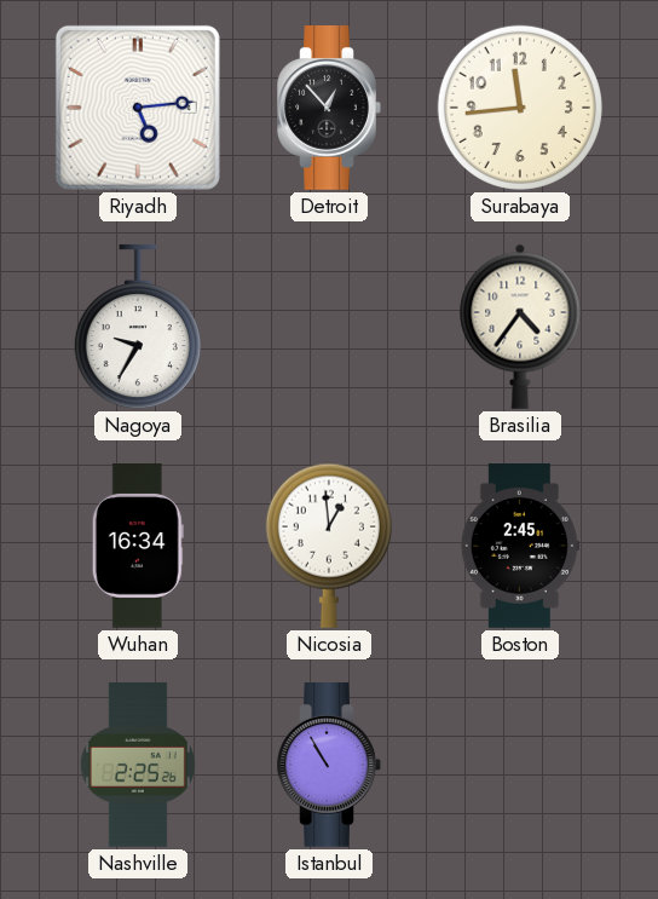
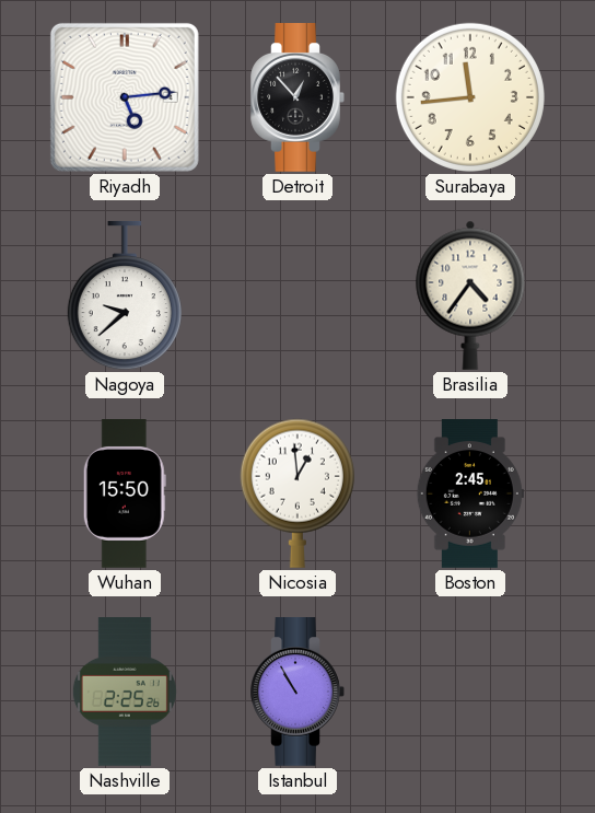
Nagoya: 9:35 -> 9:38
Wuhan: 16:34 -> 15:50
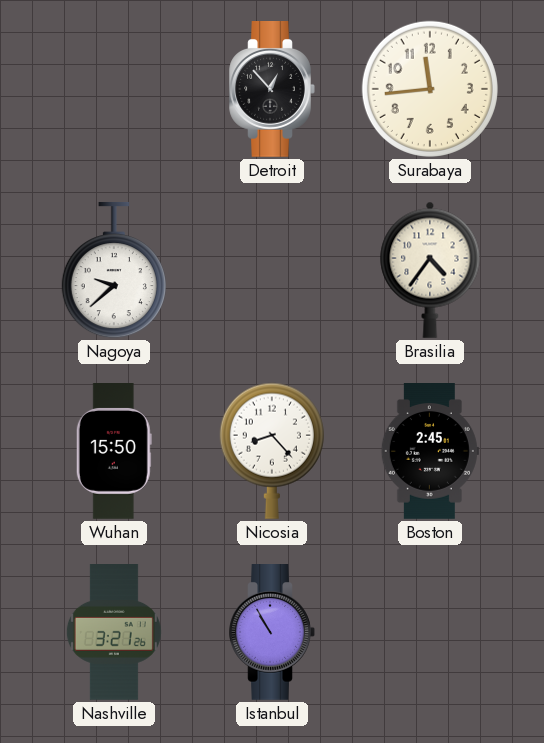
Riyadh: 5:14 -> none
Nicosia: 12:59 -> 8:23
Nashville: 2:25 -> 3:21
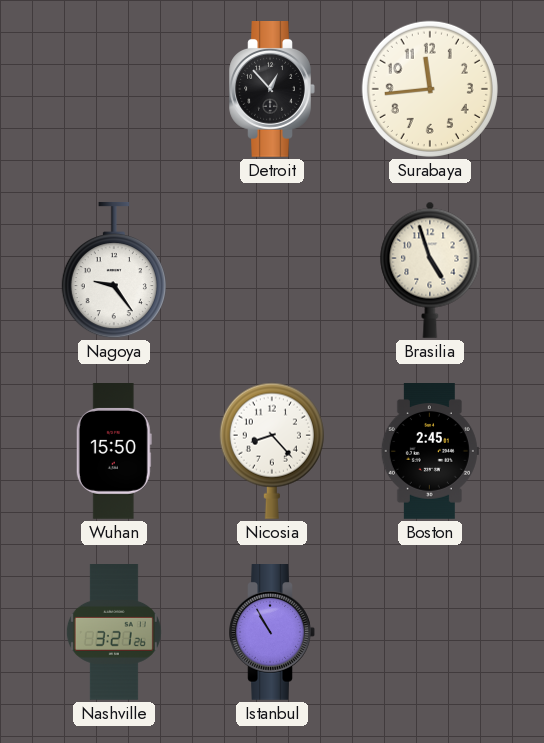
Nagoya: 9:38 -> 9:24
Brasilia: 4:36 -> 4:57
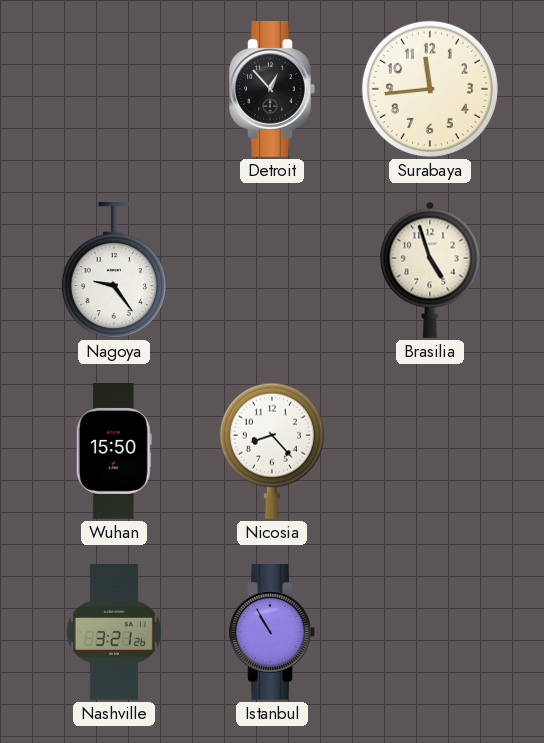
Boston: 2:45 -> none
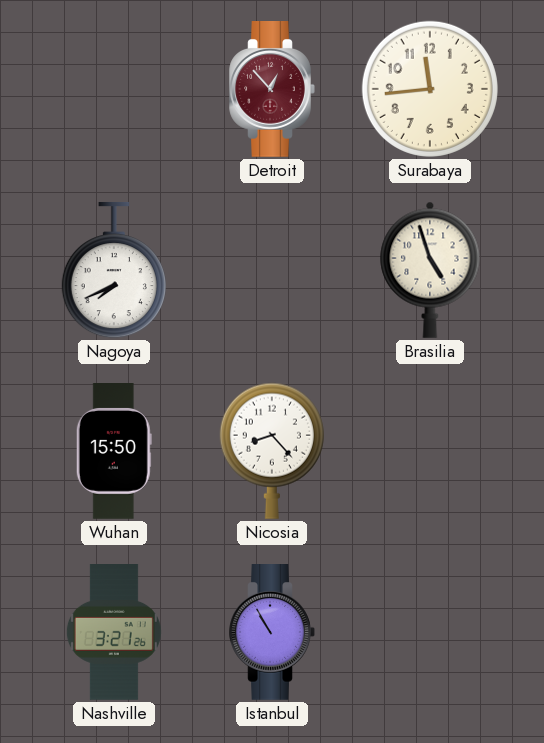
Detroit dial: black -> burgundy
Nagoya: 9:24 -> 7:41
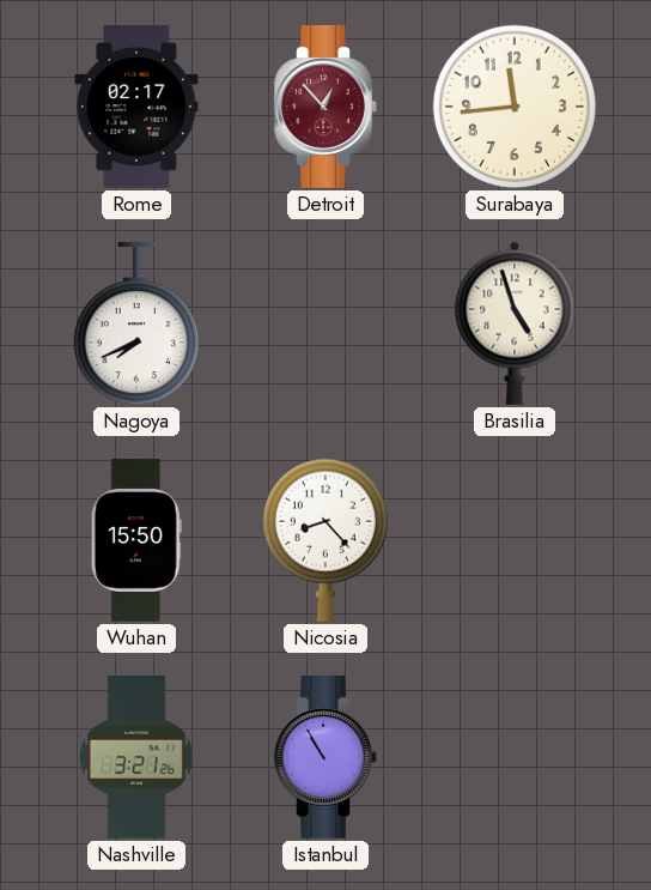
Rome: none -> 02:17
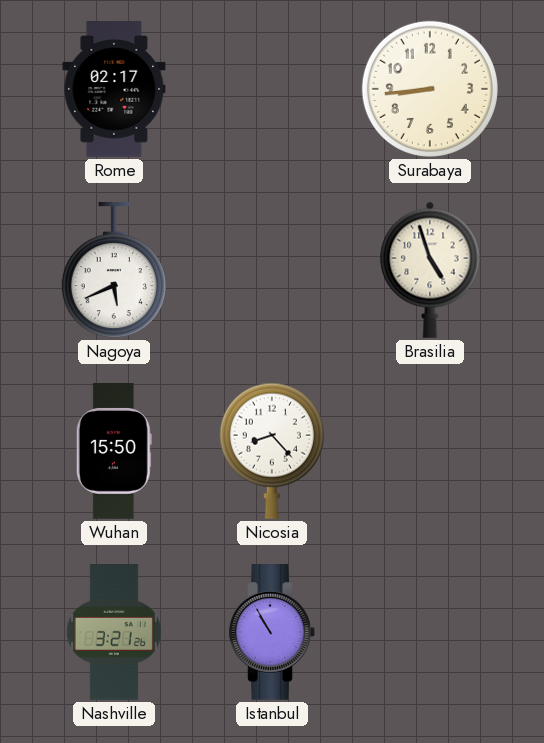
Detroit: 12:53 -> none
Surabaya: 11:44 -> 8:44
Nagoya: 7:41 -> 5:41
